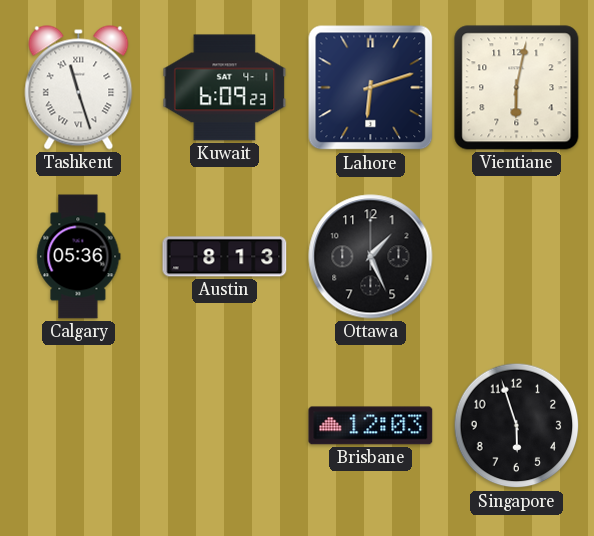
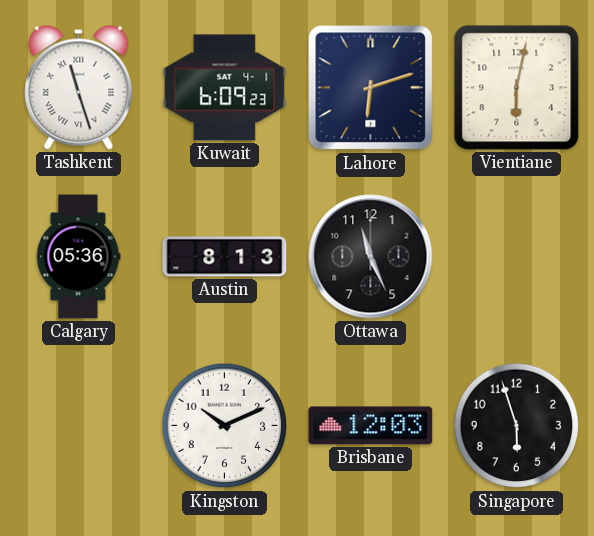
Ottawa: 1:26 -> 11:26
Kingston: none -> 10:11
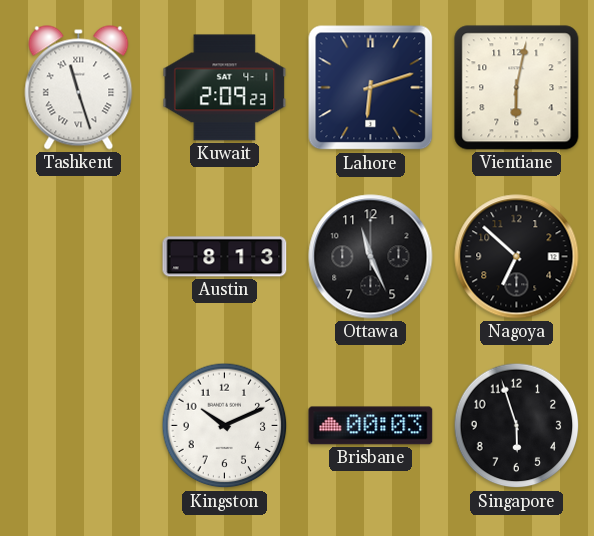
Kuwait: 6:09 -> 2:09
Calgary: 05:36 -> none
Nagoya: none -> 6:52
Brisbane: 12:03 -> 00:03
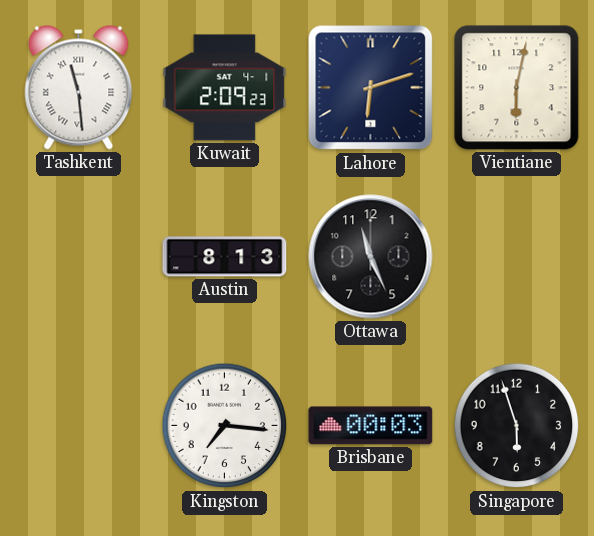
Tashkent: 11:27 -> 11:29
Nagoya: 6:52 -> none
Kingston: 10:11 -> 7:16
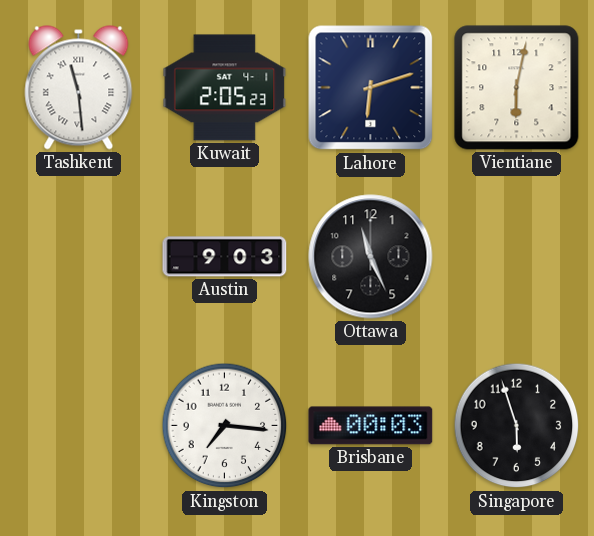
Kuwait: 2:09 -> 2:05
Austin: 8:13 -> 9:03
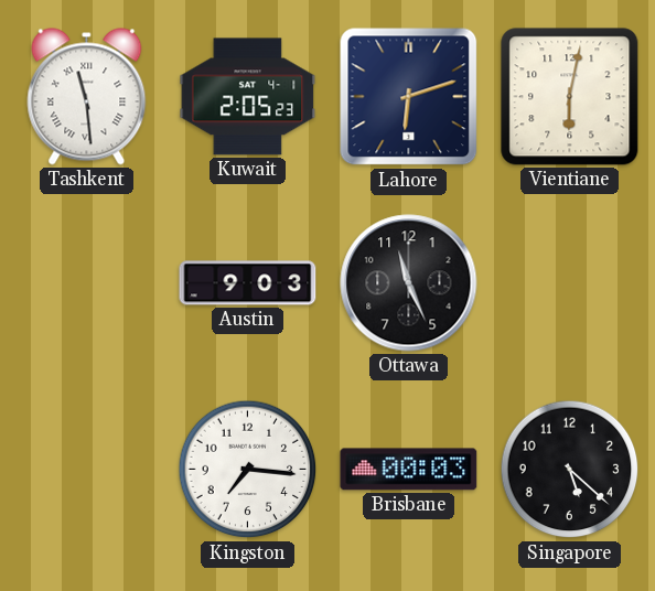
Singapore: 5:57 -> 5:22
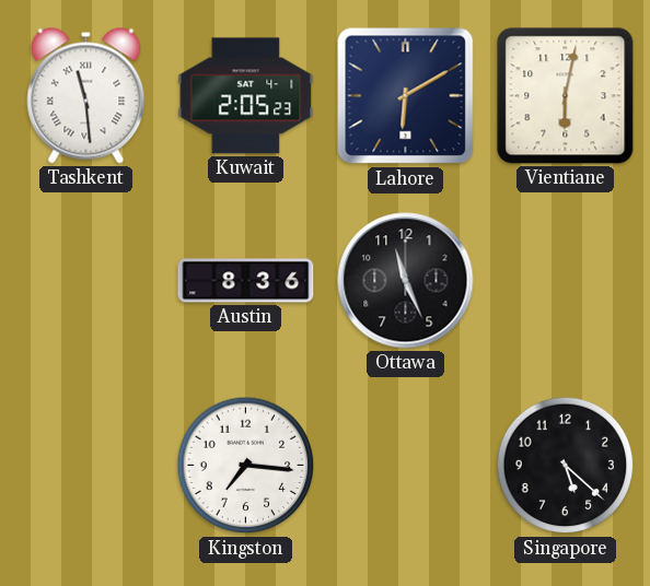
Lahore: 6:12 -> 6:10
Austin: 9:03 -> 8:36
Brisbane: 00:03 -> none
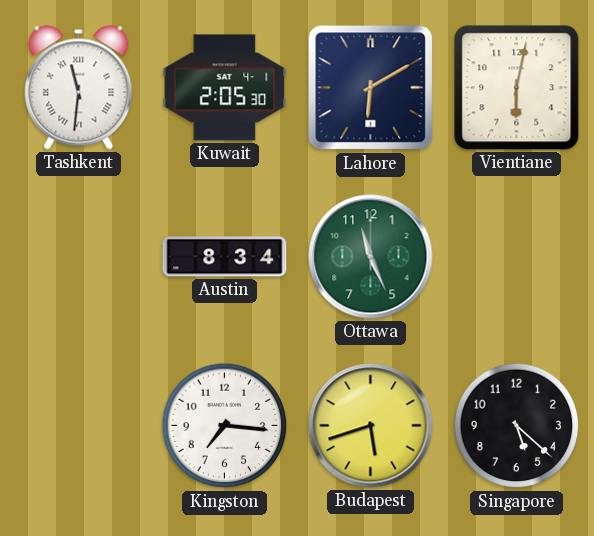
Tashkent: 11:29 -> 11:31
Kuwait: 2:05:23 -> 2:05:30
Austin: 8:36 -> 8:34
Ottawa dial: black -> green
Budapest: none -> 5:42
